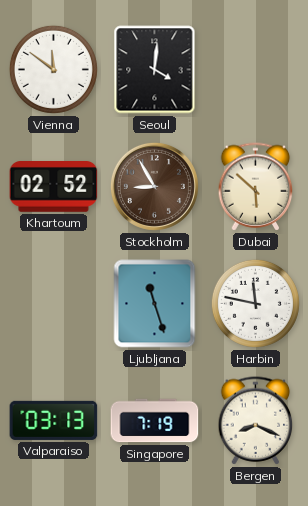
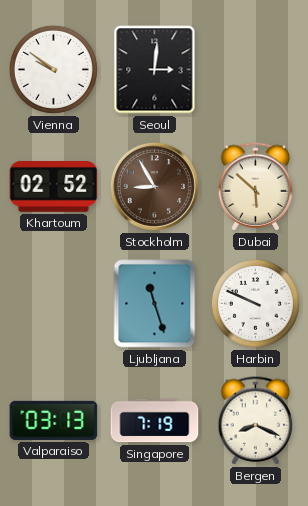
Vienna: 11:51 -> 9:51
Seoul: 4:01 -> 3:01
Harbin: 11:47 -> 9:49
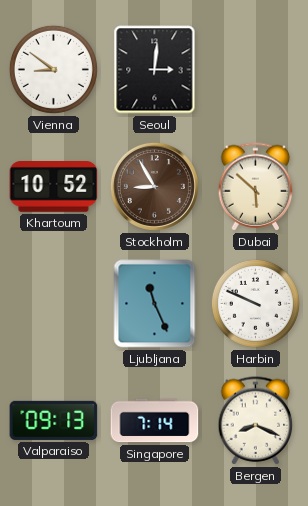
Vienna: 9:51 -> 8:51
Khartoum: 02:52 -> 10:52
Ljubljana: 11:27 -> 11:26
Valparaiso: 03:13 -> 09:13
Singapore: 7:19 -> 7:14
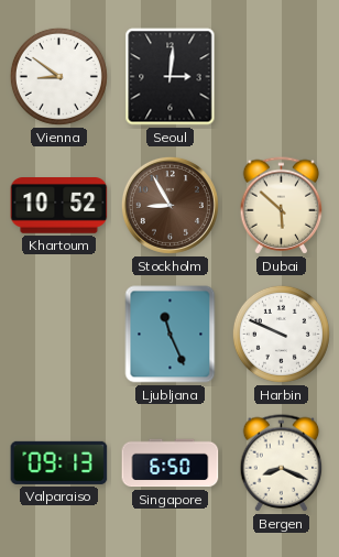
Singapore: 7:14 -> 6:50
